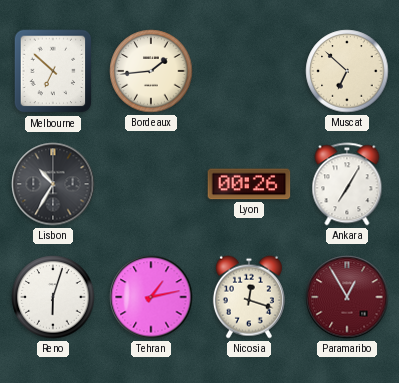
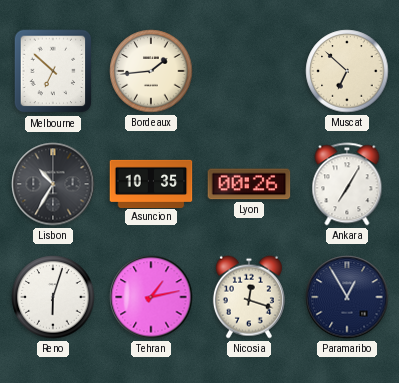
Asuncion: none -> 10:35
Paramaribo dial: burgundy -> navy
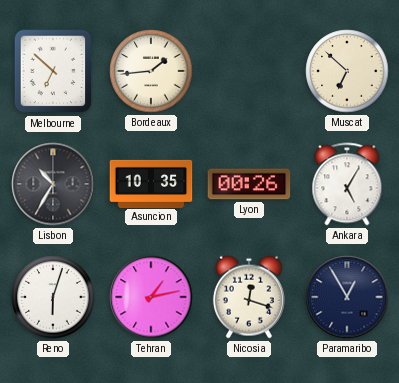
Ankara: 7:05 -> 5:05
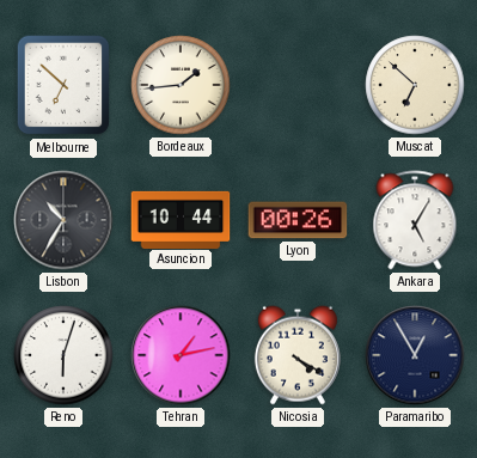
Asuncion: 10:35 -> 10:44
Nicosia: 12:18 -> 4:20
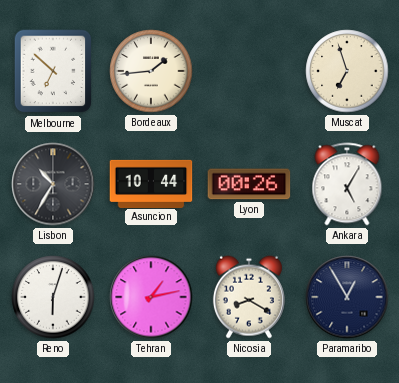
Muscat: 6:52 -> 6:57
Nicosia: 4:20 -> 8:20
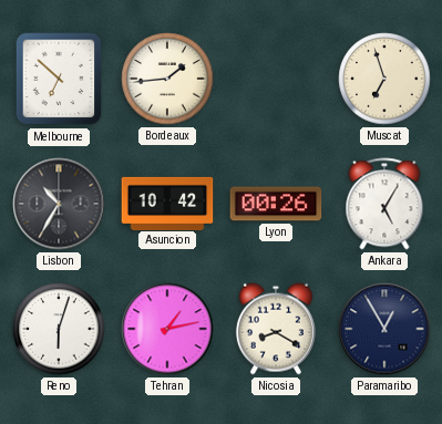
Asuncion: 10:44 -> 10:42
